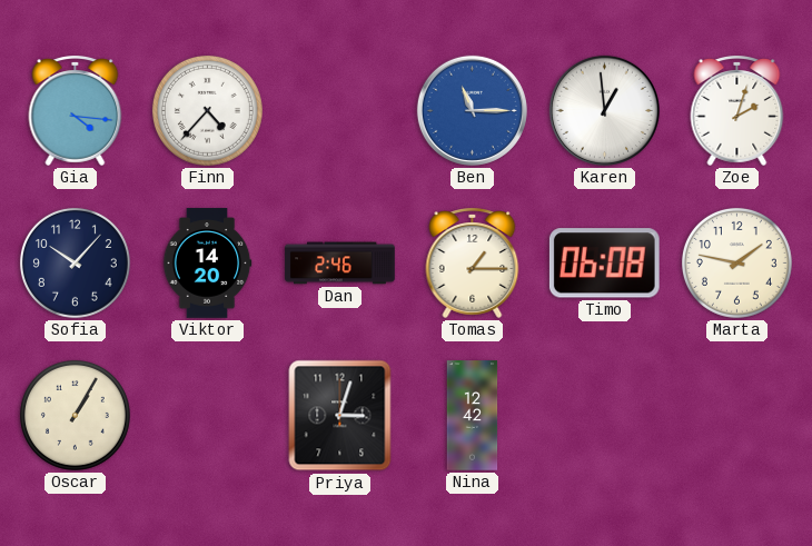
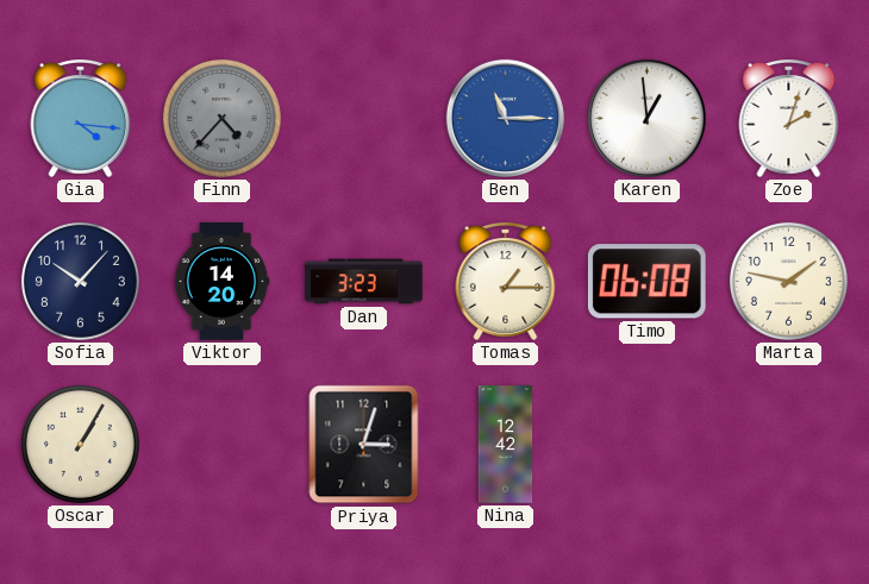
Finn dial: white -> grey
Dan: 2:46 -> 3:23
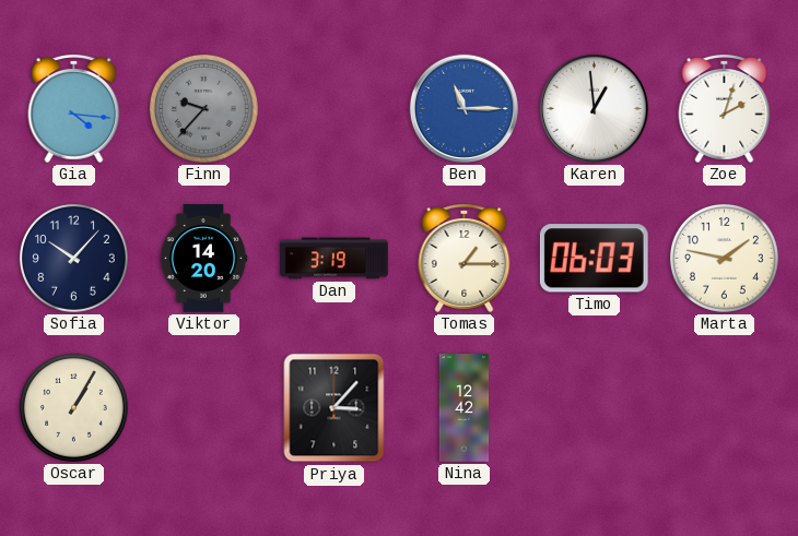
Finn: 4:37 -> 9:37
Dan: 3:23 -> 3:19
Timo: 06:08 -> 06:03
Priya: 3:03 -> 3:07
